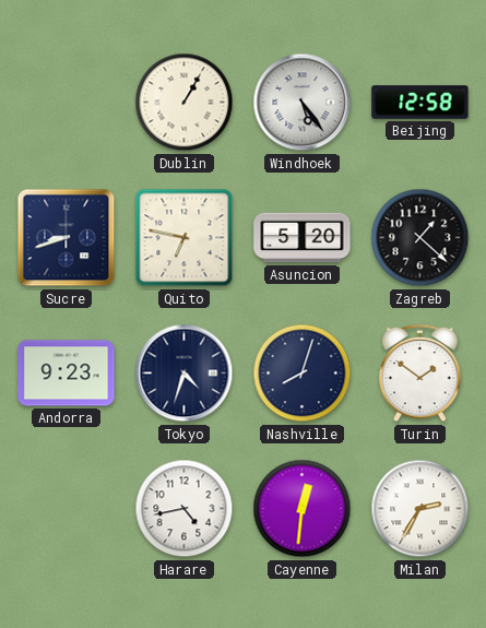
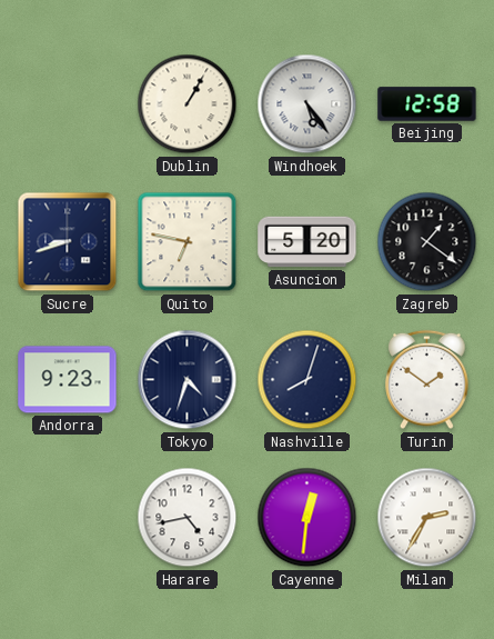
Zagreb: 1:22 -> 1:21
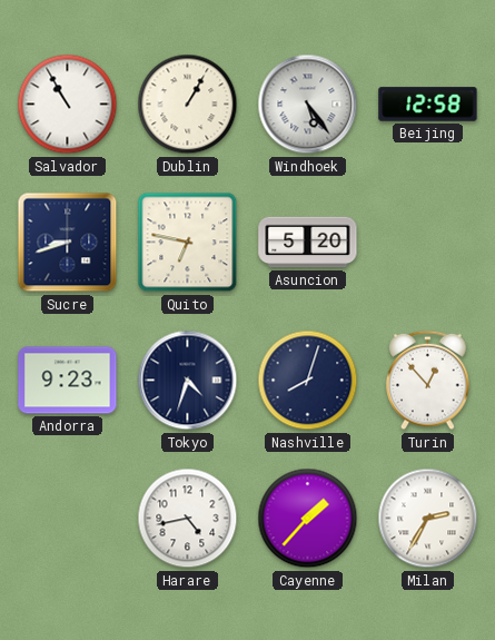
Salvador: none -> 10:55
Zagreb: 1:21 -> none
Turin: 1:51 -> 12:53
Cayenne: 12:31 -> 1:37
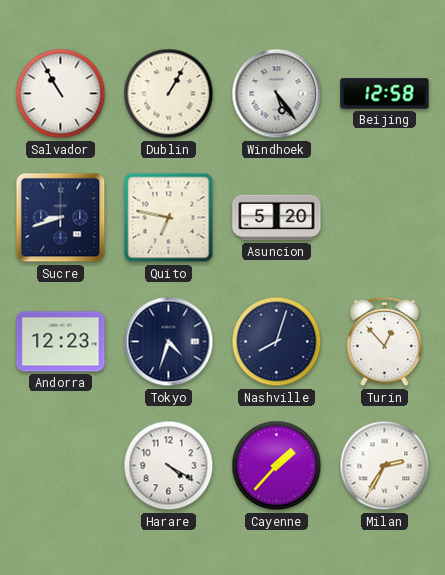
Andorra: 9:23 -> 12:23
Harare: 4:43 -> 4:20
